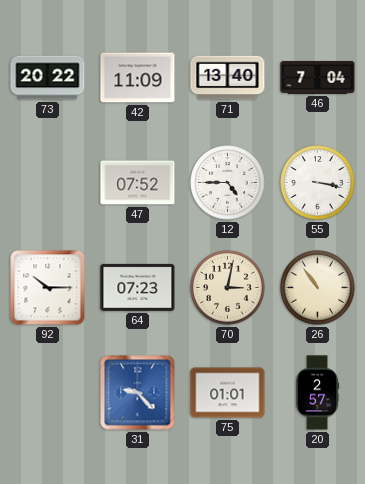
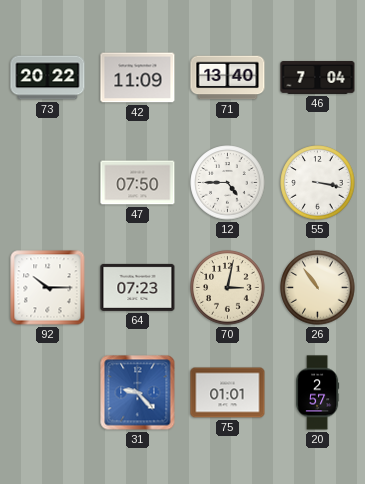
47: 07:52 -> 07:50
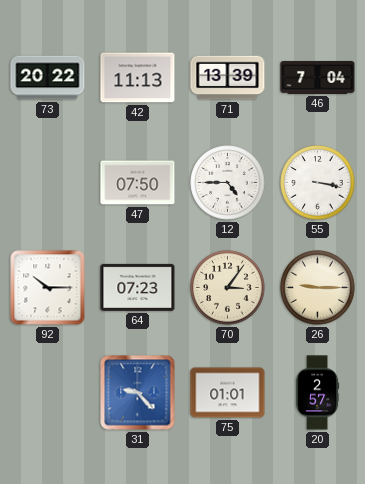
42: 11:09 -> 11:13
71: 13:40 -> 13:39
70: 3:02 -> 3:06
26: 10:54 -> 9:15
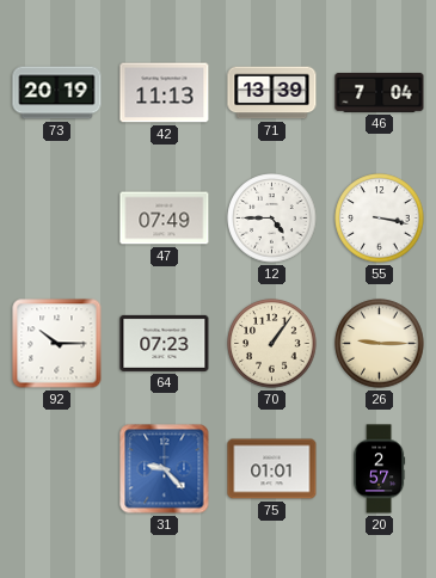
73: 20:22 -> 20:19
47: 07:50 -> 07:49
70: 3:06 -> 1:06
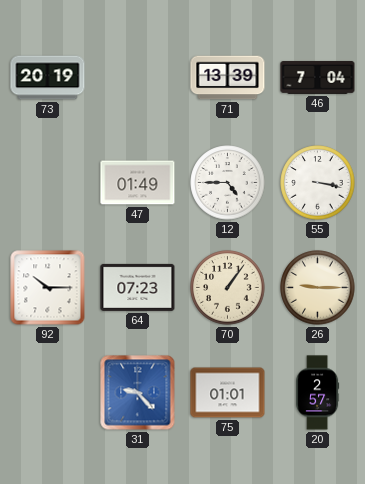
42: 11:13 -> none
47: 07:49 -> 01:49
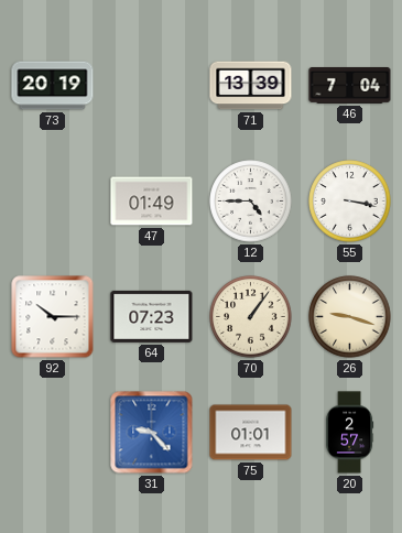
26: 9:15 -> 9:18
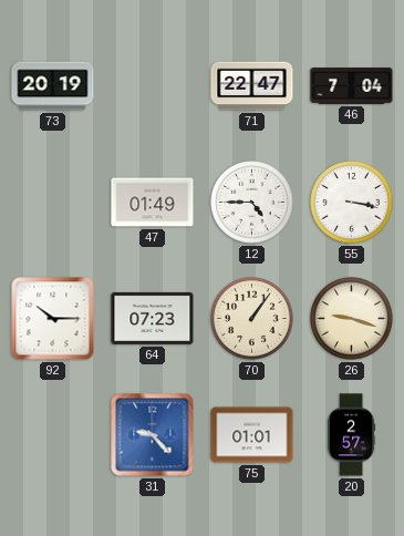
71: 13:39 -> 22:47
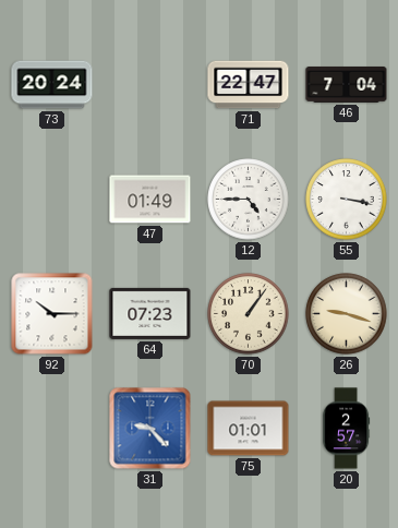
73: 20:19 -> 20:24
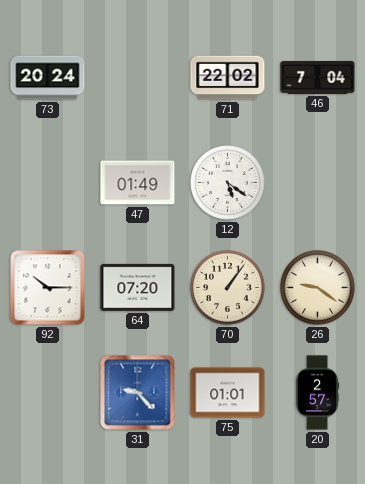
71: 22:47 -> 22:02
12: 4:45 -> 5:21
55: 3:17 -> none
64: 07:23 -> 07:20
26: 9:18 -> 9:21
